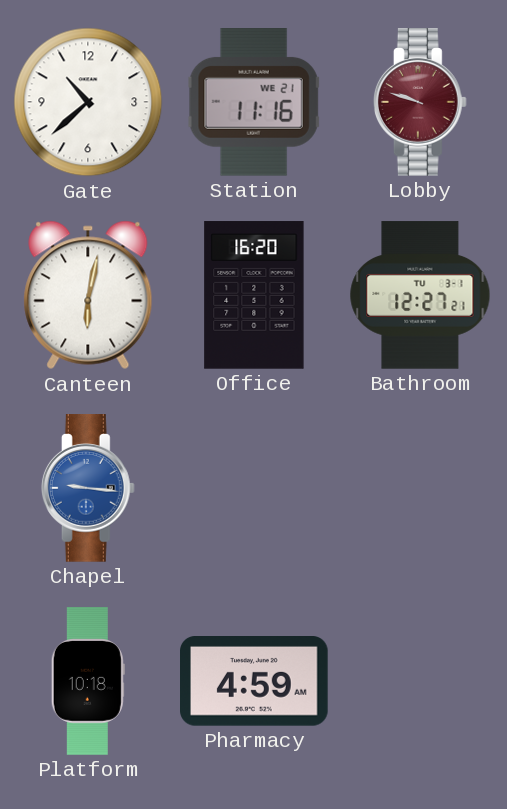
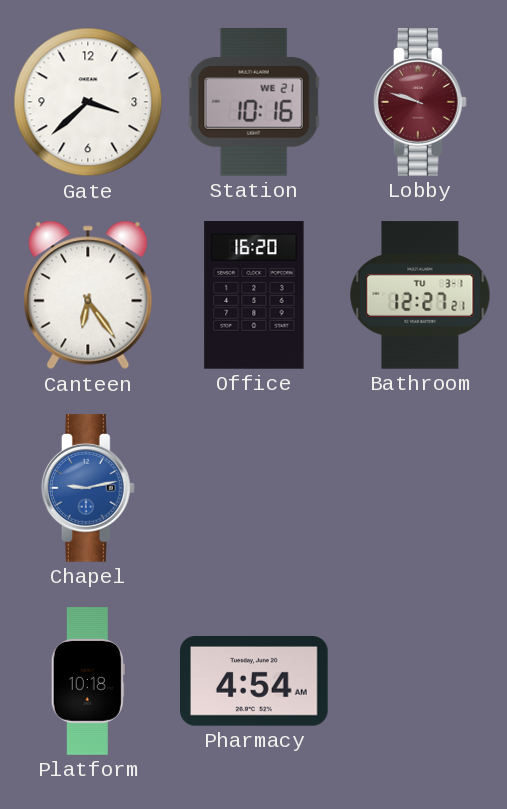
Gate: 10:38 -> 3:38
Station: 11:16 -> 10:16
Canteen: 6:02 -> 6:24
Chapel: 9:16 -> 9:13
Pharmacy: 4:59 -> 4:54
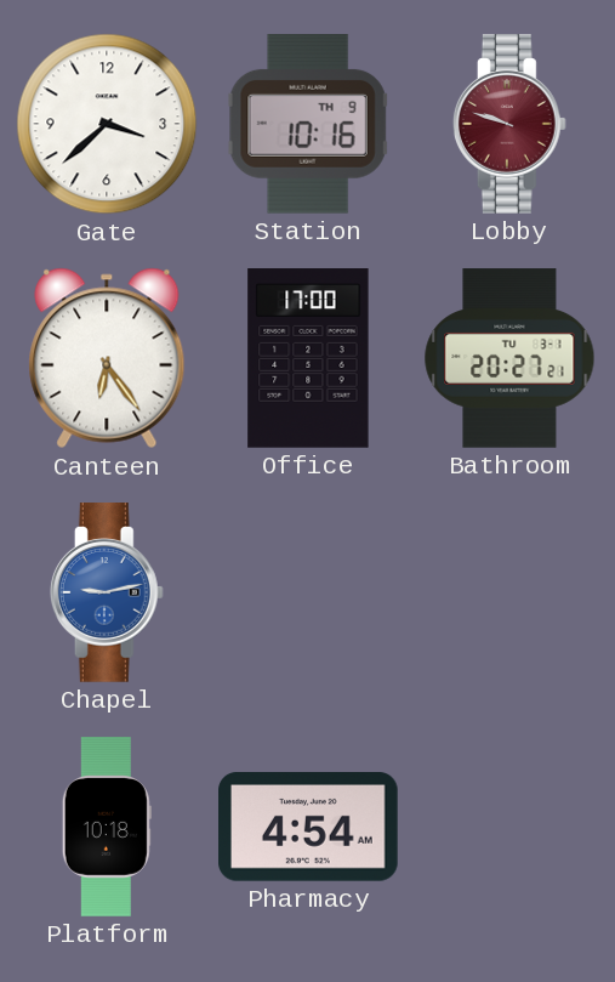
Station date: WE 21 -> TH 9
Office: 16:20 -> 17:00
Bathroom: 12:27 -> 20:27
